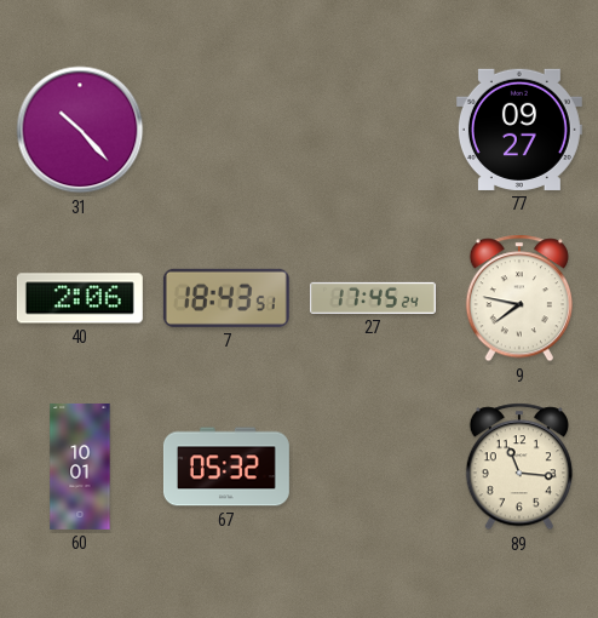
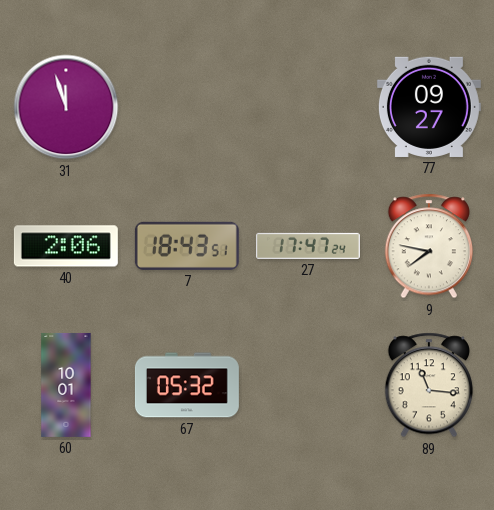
31: 10:23 -> 11:57
27: 17:45 -> 17:47
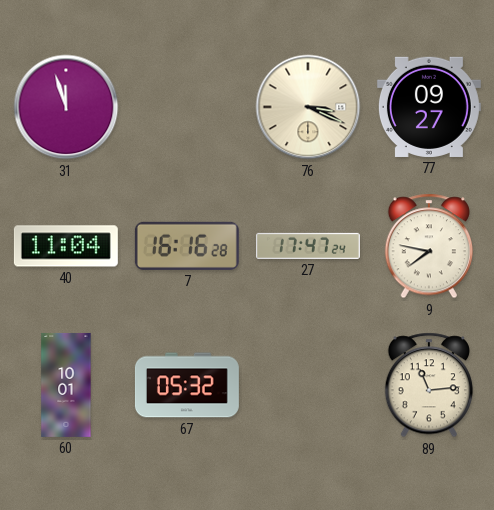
76: none -> 3:19
40: 2:06 -> 11:04
7: 18:43 -> 16:16
89: 11:16 -> 11:14
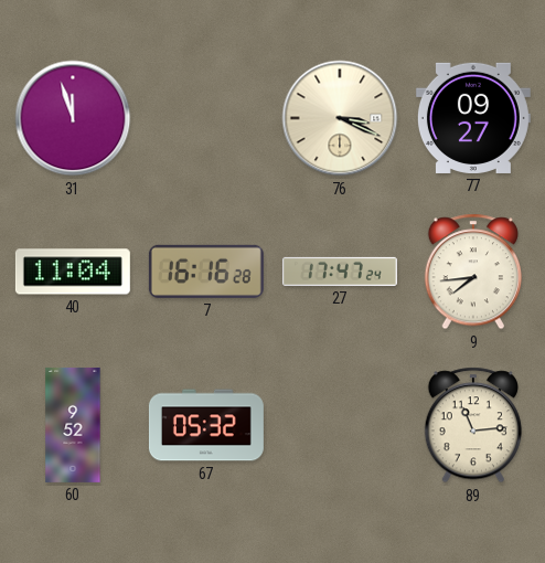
9: 7:47 -> 7:44
60: 10:01 -> 9:52
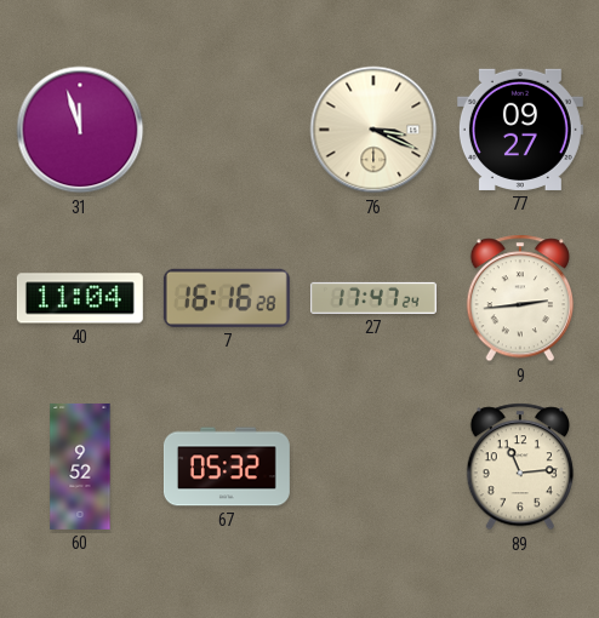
9: 7:44 -> 2:44
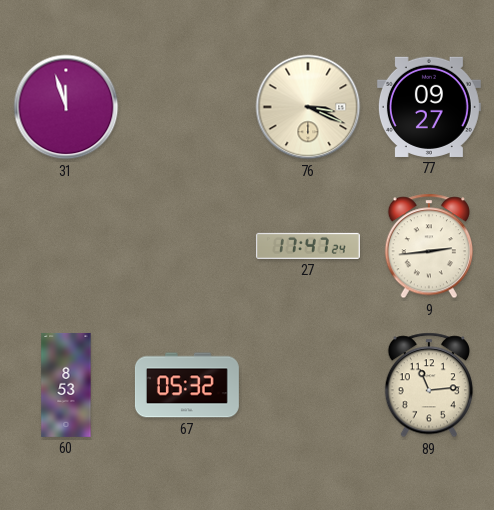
40: 11:04 -> none
7: 16:16 -> none
60: 9:52 -> 8:53
